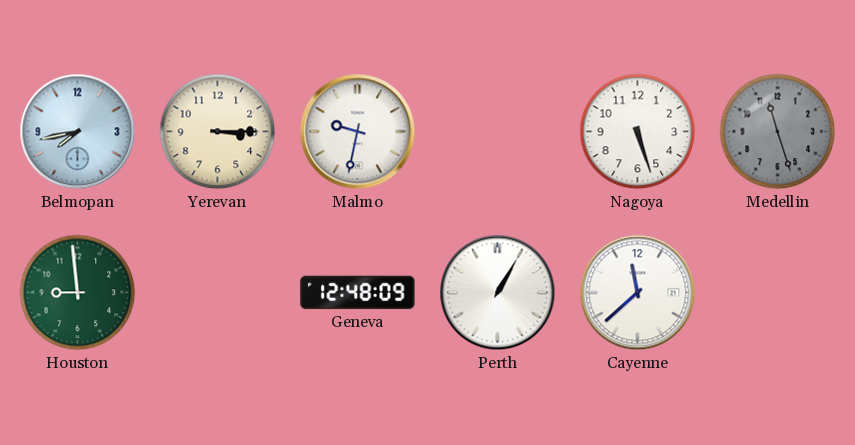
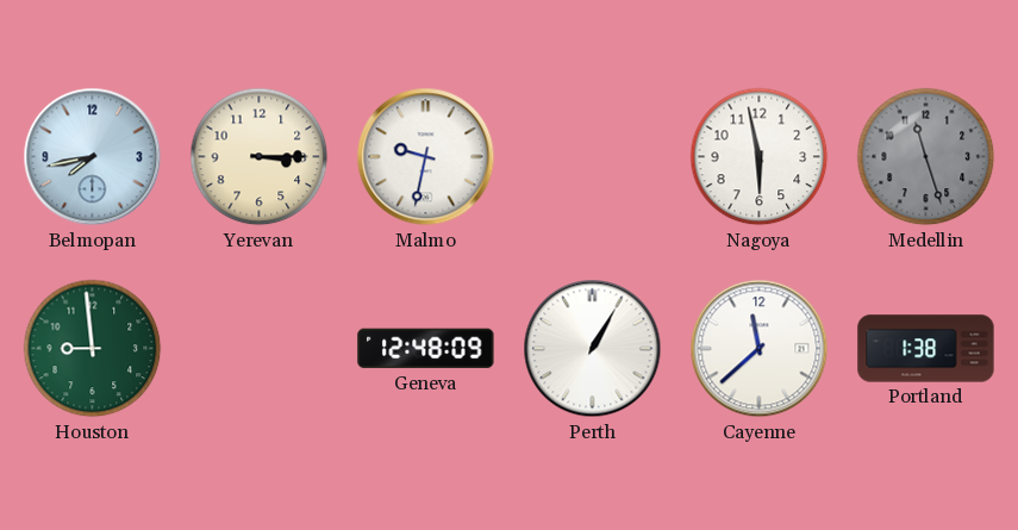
Nagoya: 5:27 -> 5:58
Portland: none -> 1:38
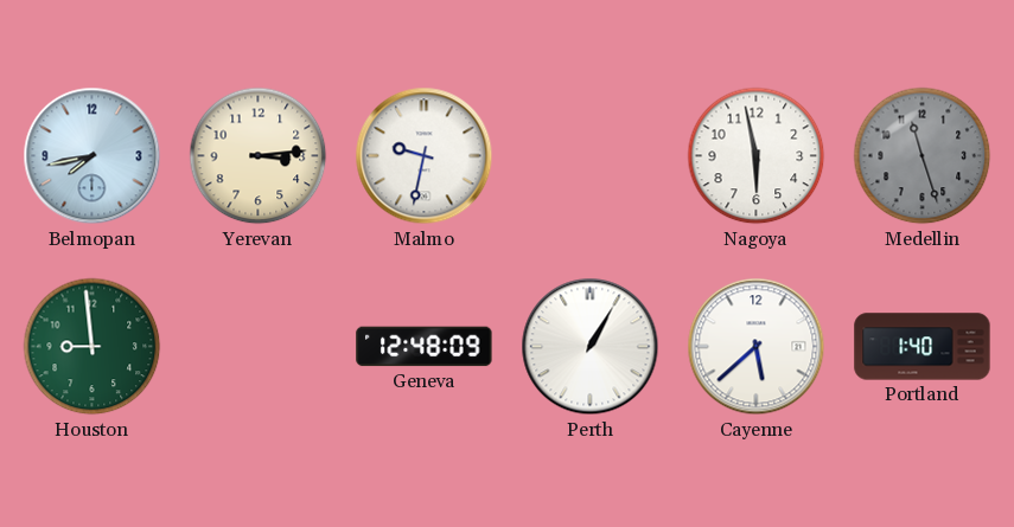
Yerevan: 3:15 -> 3:14
Cayenne: 11:38 -> 5:38
Portland: 1:38 -> 1:40
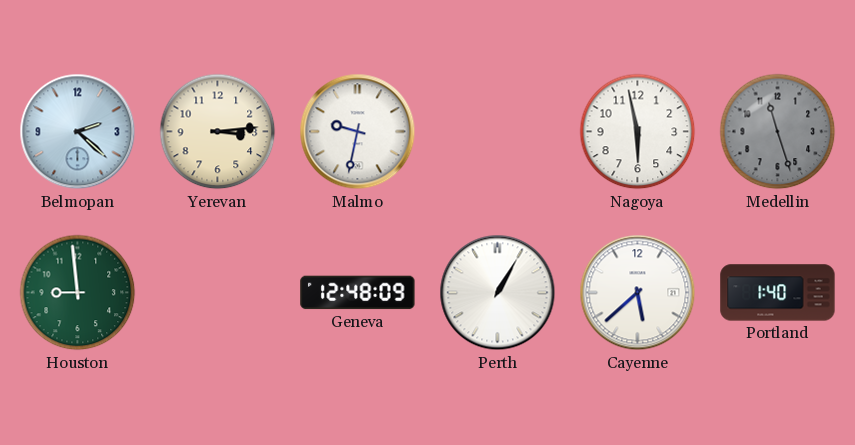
Belmopan: 7:43 -> 2:22
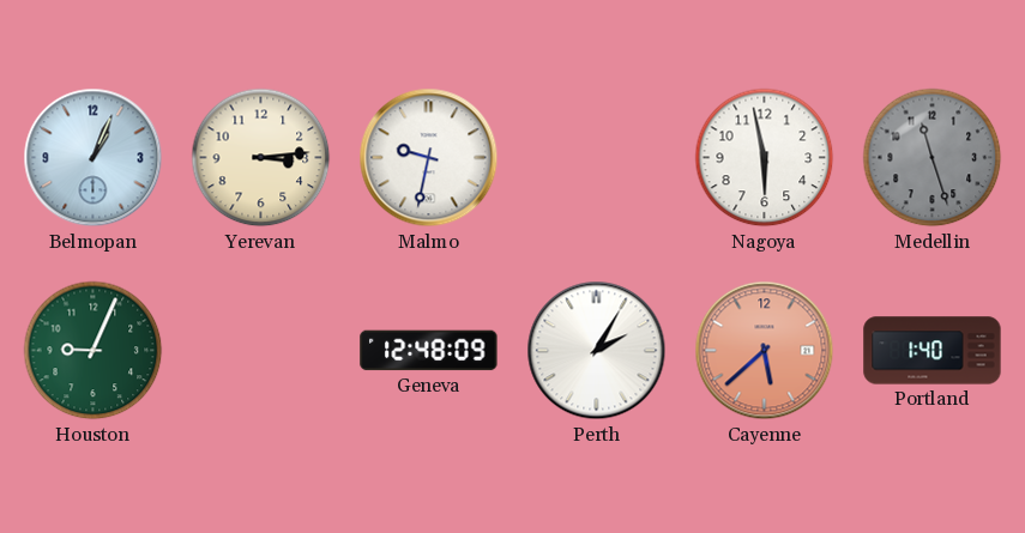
Belmopan: 2:22 -> 1:04
Houston: 8:59 -> 9:04
Perth: 1:05 -> 2:05
Cayenne dial: white -> salmon
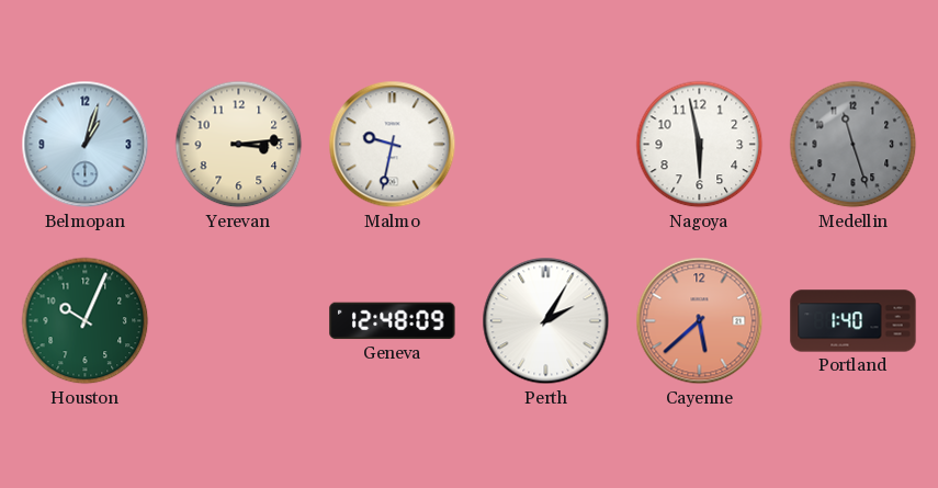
Belmopan: 1:04 -> 1:03
Houston: 9:04 -> 10:04
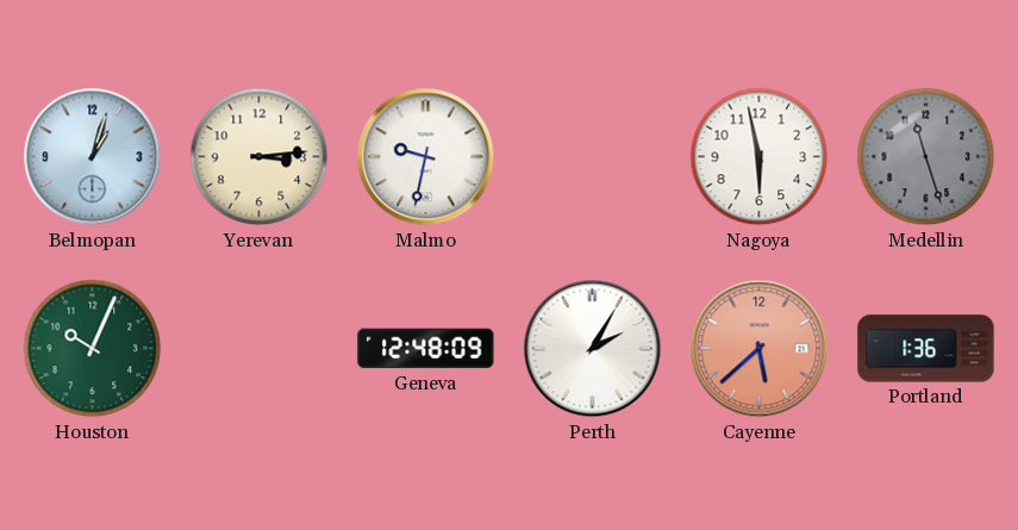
Portland: 1:40 -> 1:36
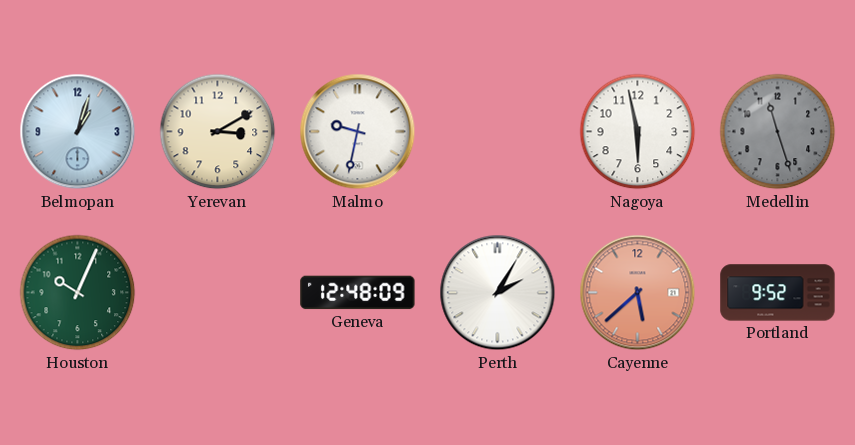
Yerevan: 3:14 -> 3:10
Portland: 1:36 -> 9:52
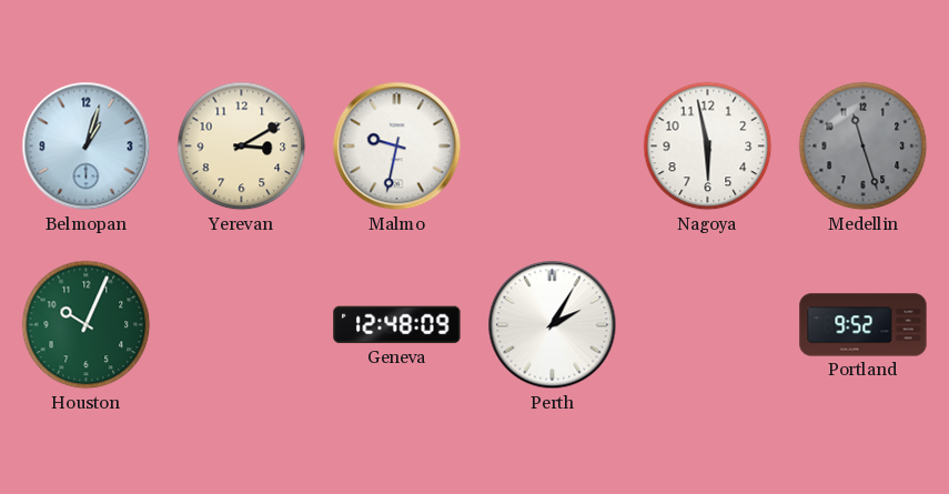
Cayenne: 5:38 -> none
